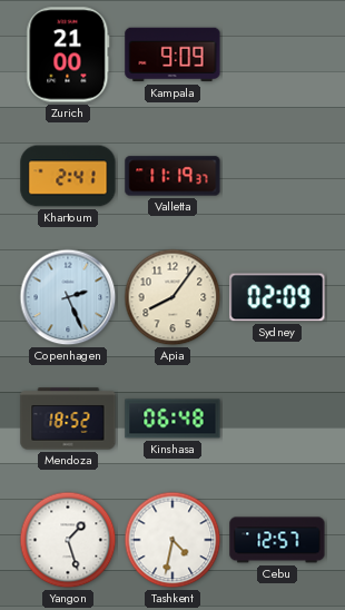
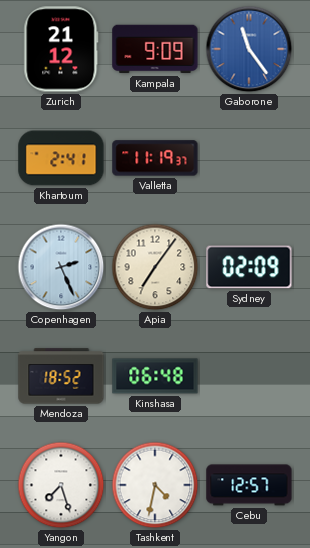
Zurich: 21:00 -> 21:12
Gaborone: none -> 11:24
Apia: 8:06 -> 7:06
Yangon: 1:27 -> 7:27
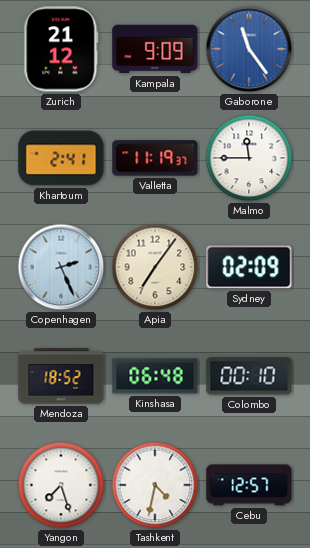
Malmo: none -> 11:45
Colombo: none -> 00:10
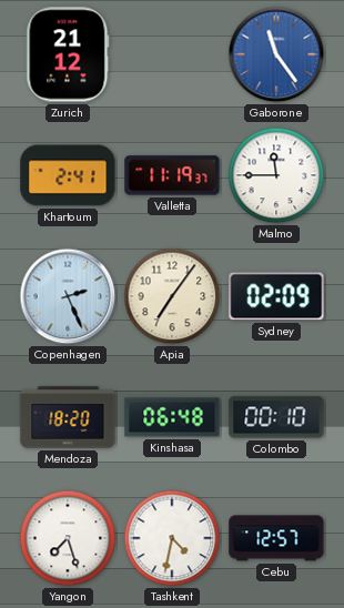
Kampala: 9:09 -> none
Mendoza: 18:52 -> 18:20
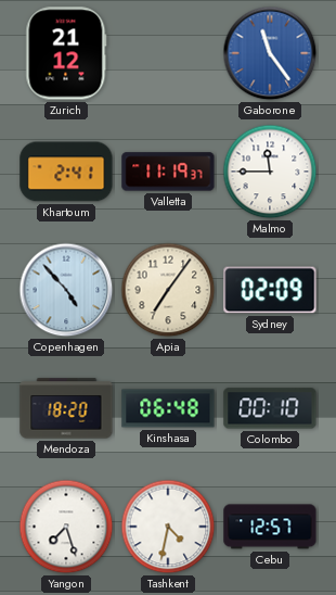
Copenhagen: 2:26 -> 4:53
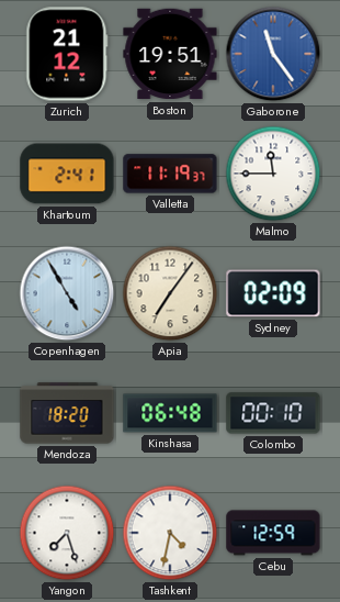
Boston: none -> 19:51
Copenhagen: 4:53 -> 4:55
Cebu: 12:57 -> 12:59
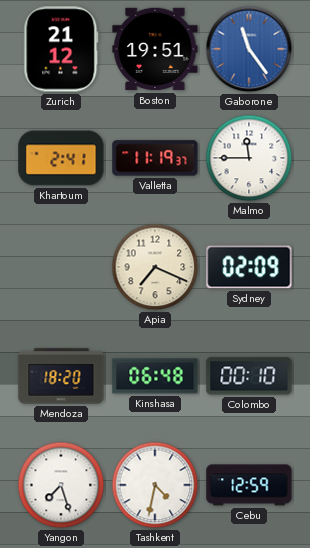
Copenhagen: 4:55 -> none
Apia: 7:06 -> 7:19
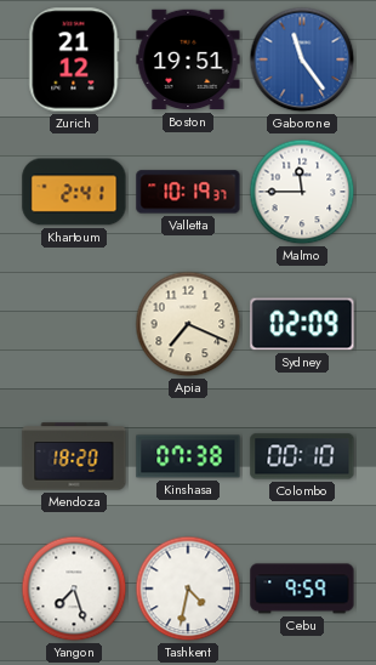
Valletta: 11:19 -> 10:19
Kinshasa: 06:48 -> 07:38
Cebu: 12:59 -> 9:59
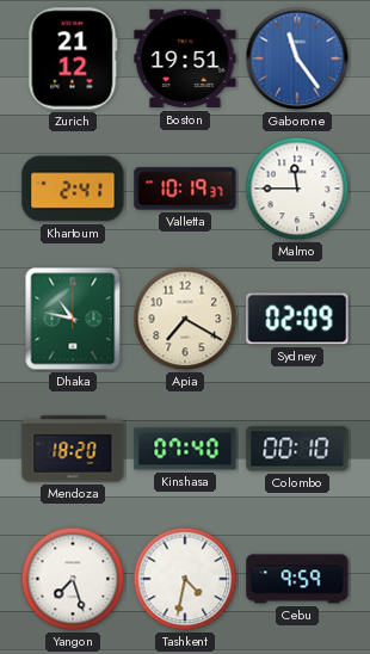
Dhaka: none -> 10:47
Apia: 7:19 -> 7:20
Kinshasa: 07:38 -> 07:40
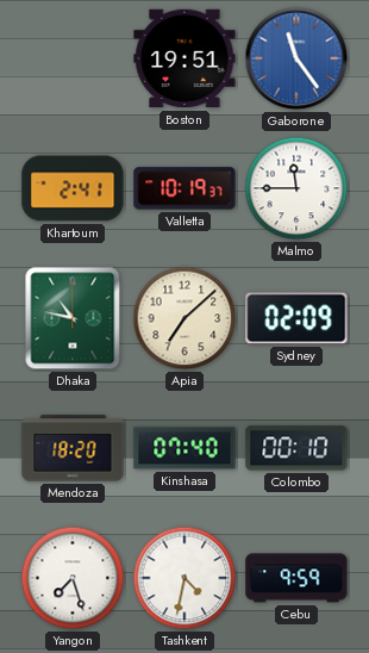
Zurich: 21:12 -> none
Apia: 7:20 -> 7:08
